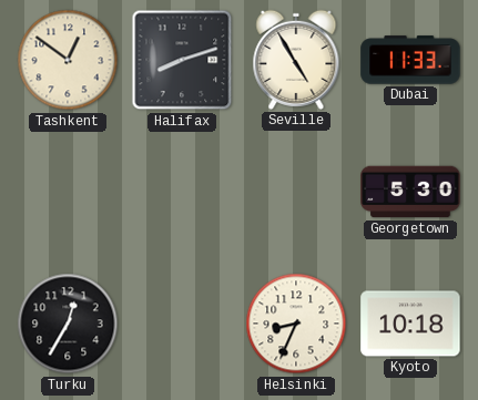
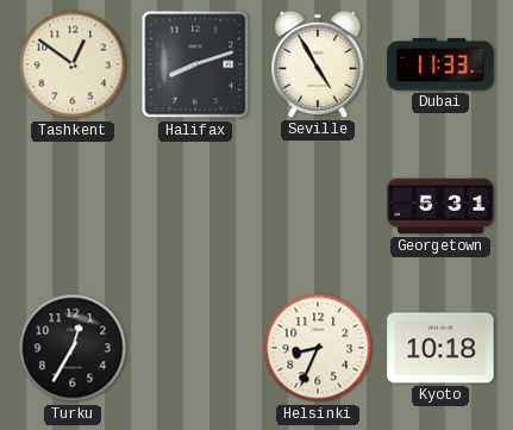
Georgetown: 5:30 -> 5:31
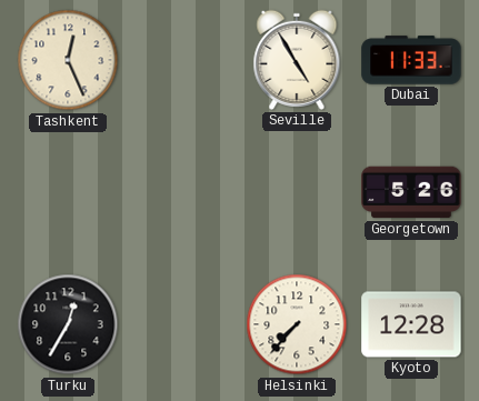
Tashkent: 12:51 -> 12:26
Halifax: 8:12 -> none
Georgetown: 5:31 -> 5:26
Helsinki: 8:34 -> 7:37
Kyoto: 10:18 -> 12:28
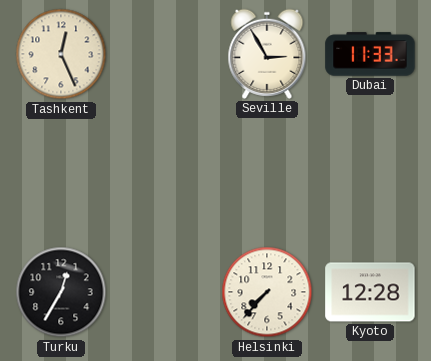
Seville: 4:55 -> 2:55
Georgetown: 5:26 -> none
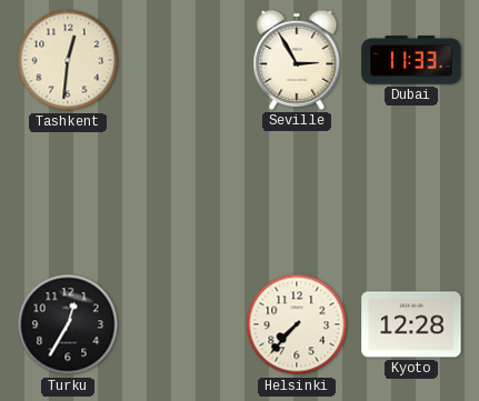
Tashkent: 12:26 -> 12:31
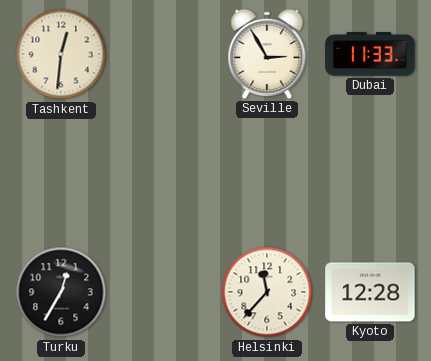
Helsinki: 7:37 -> 11:37
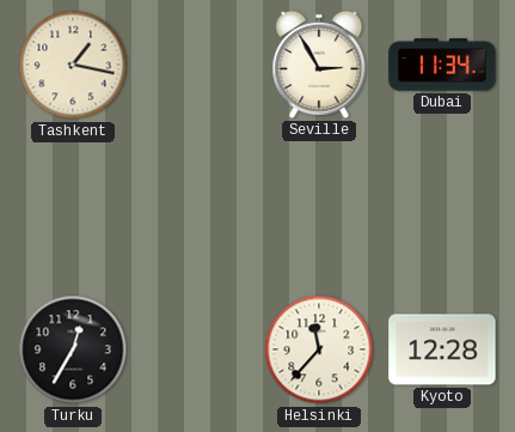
Tashkent: 12:31 -> 1:17
Dubai: 11:33 -> 11:34
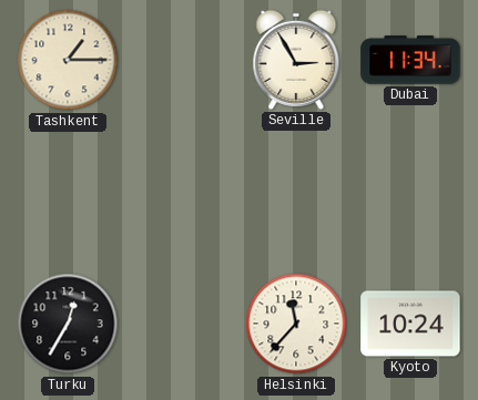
Tashkent: 1:17 -> 1:15
Kyoto: 12:28 -> 10:24
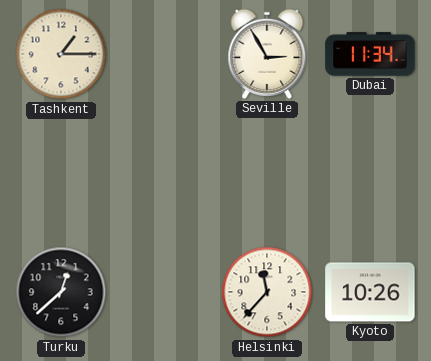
Turku: 12:35 -> 12:38
Kyoto: 10:24 -> 10:26
